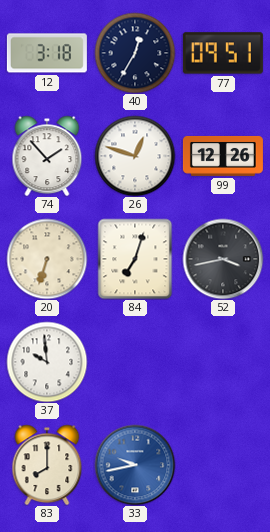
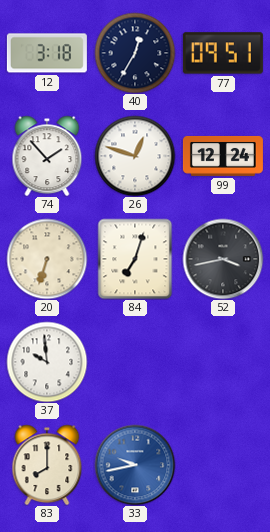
99: 12:26 -> 12:24
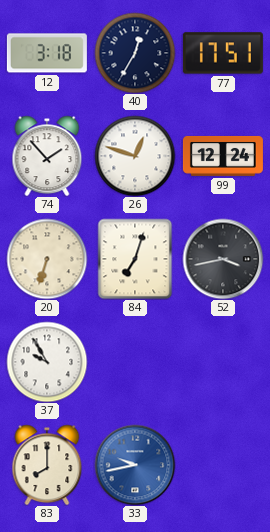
77: 09:51 -> 17:51
37: 9:59 -> 9:55
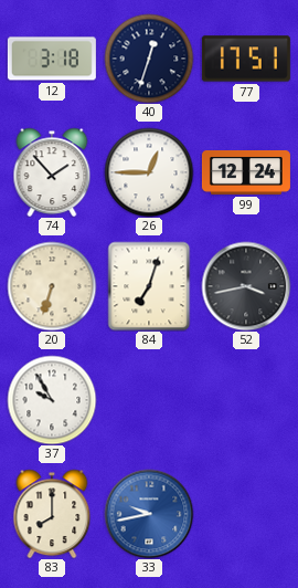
40: 12:35 -> 12:33
26: 12:48 -> 12:45
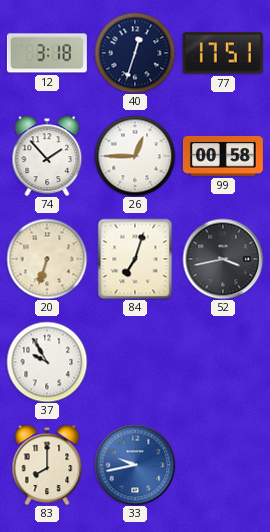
99: 12:24 -> 00:58
